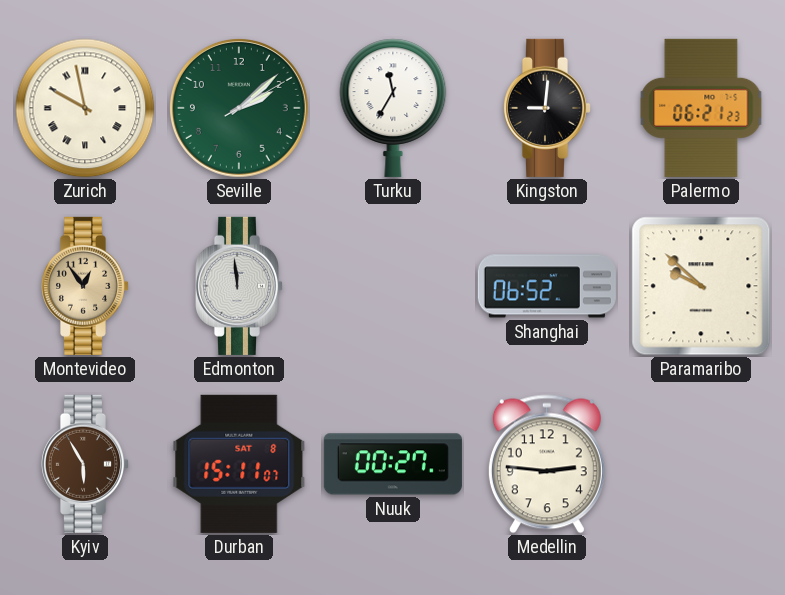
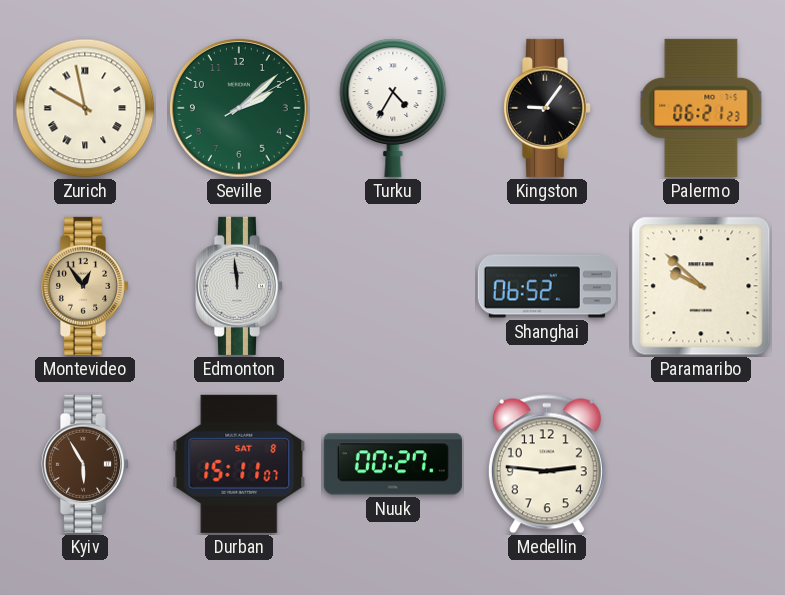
Turku: 11:35 -> 4:35
Kingston: 9:01 -> 9:06
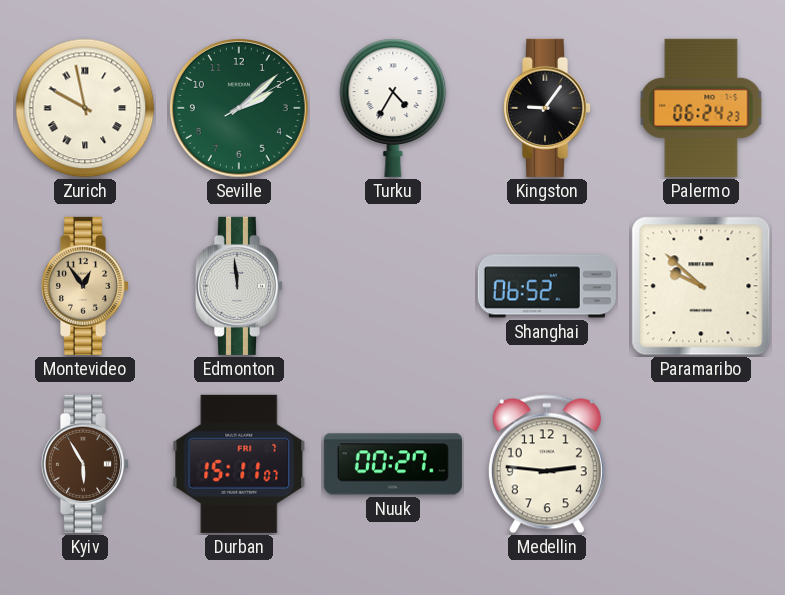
Palermo: 06:21 -> 06:24
Durban date: SAT 8 -> FRI 7
